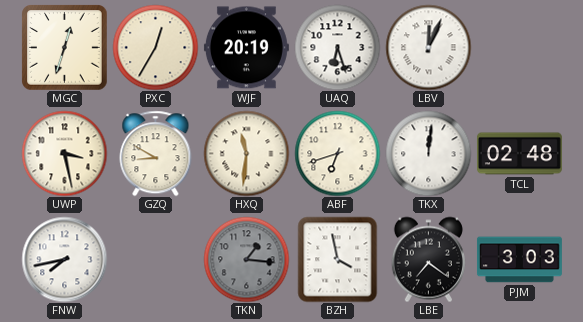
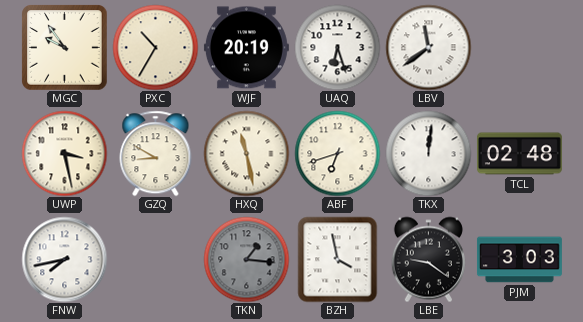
MGC: 12:33 -> 9:54
PXC: 12:35 -> 10:35
LBV: 12:04 -> 11:39
HXQ: 11:31 -> 11:28
LBE: 7:21 -> 9:21
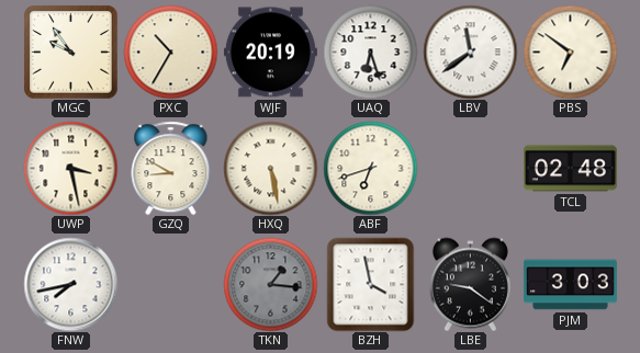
PBS: none -> 6:51
HXQ: 11:28 -> 5:28
TKX: 12:01 -> none
